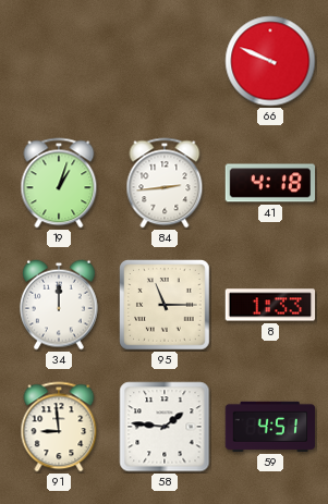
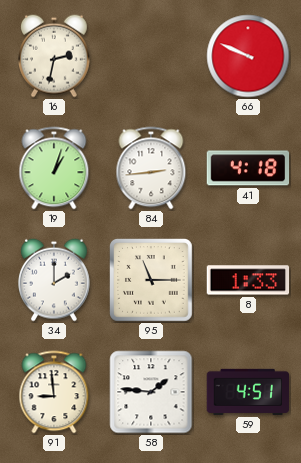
16: none -> 2:32
34: 12:00 -> 2:00
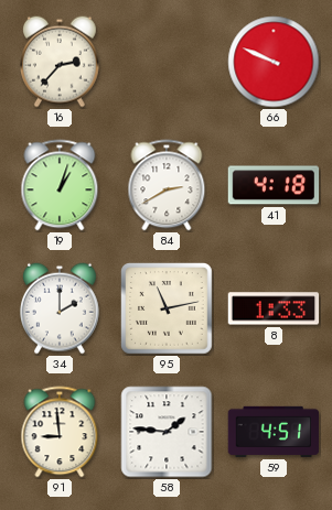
16: 2:32 -> 2:37
84: 2:44 -> 2:40
95: 11:15 -> 11:13
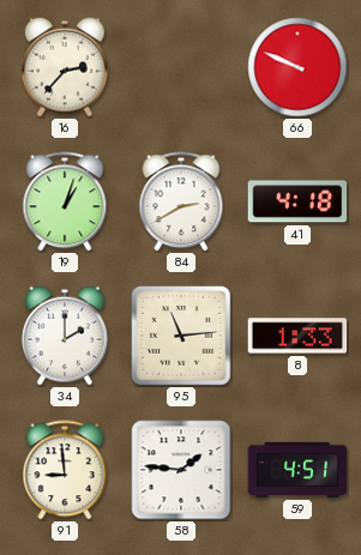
95: 11:13 -> 11:14
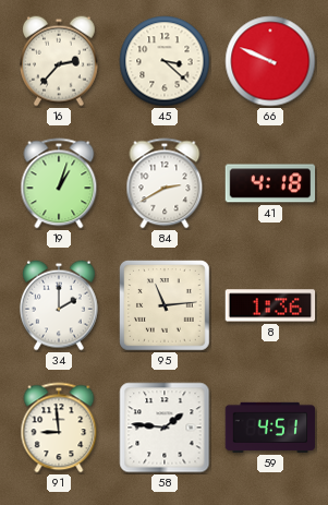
45: none -> 3:22
8: 1:33 -> 1:36
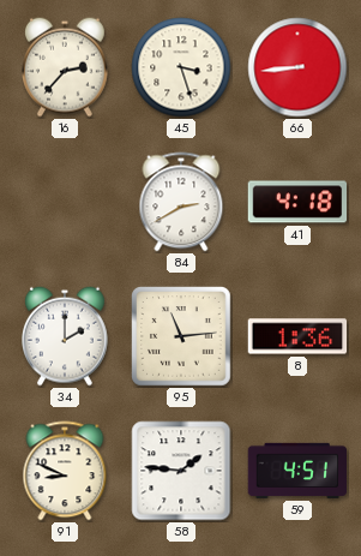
45: 3:22 -> 3:27
66: 9:49 -> 8:44
19: 1:03 -> none
91: 8:59 -> 8:49
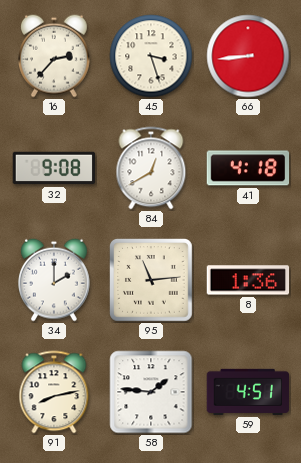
32: none -> 9:08
84: 2:40 -> 12:40
91: 8:49 -> 8:13
